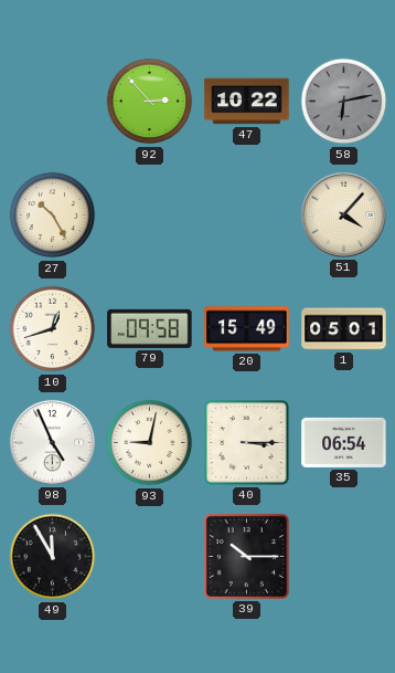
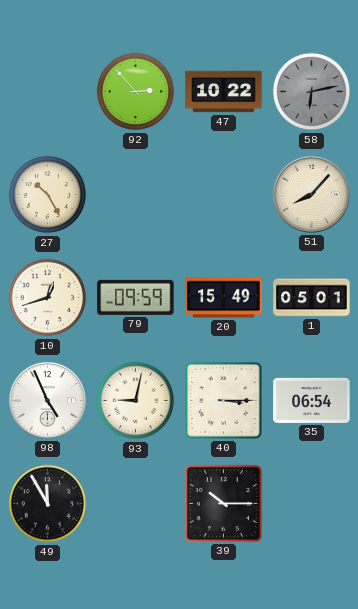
51: 4:07 -> 8:07
79: 09:58 -> 09:59
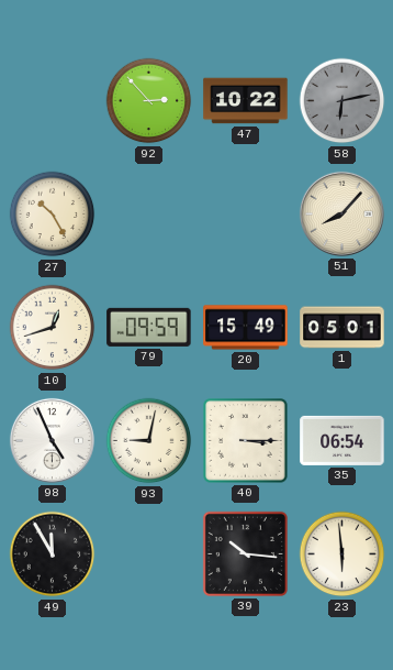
39: 10:15 -> 10:16
23: none -> 5:59
